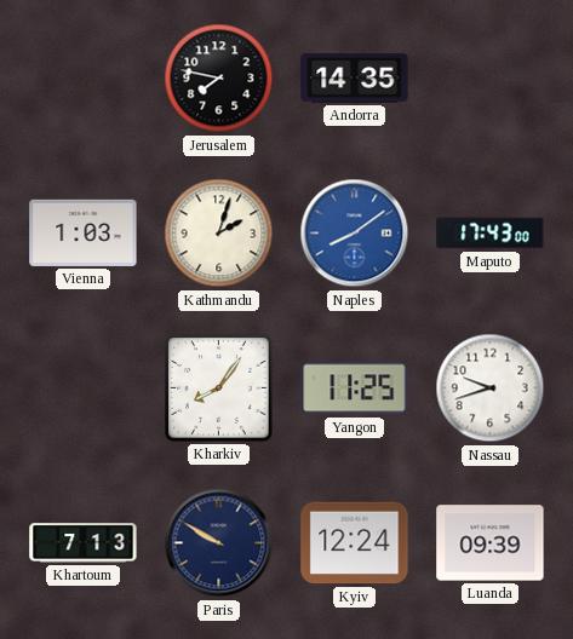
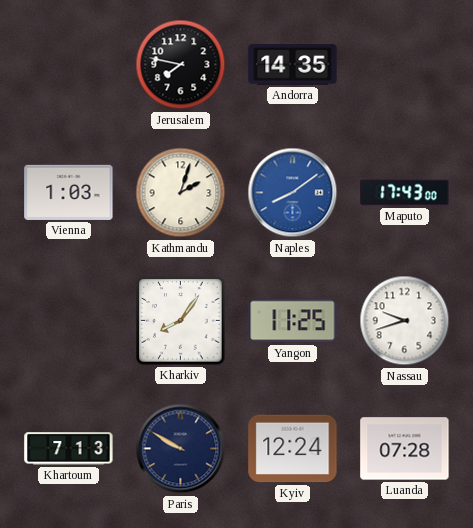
Luanda: 09:39 -> 07:28
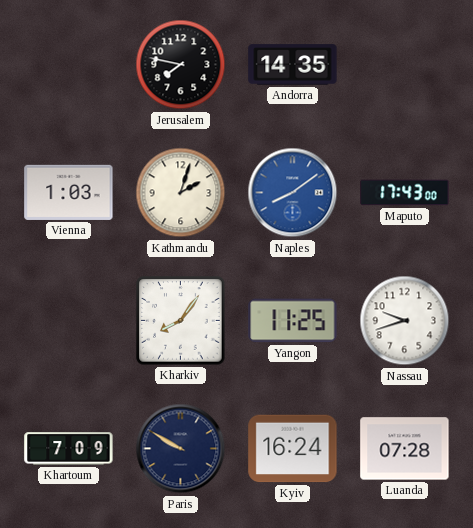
Khartoum: 7:13 -> 7:09
Kyiv: 12:24 -> 16:24
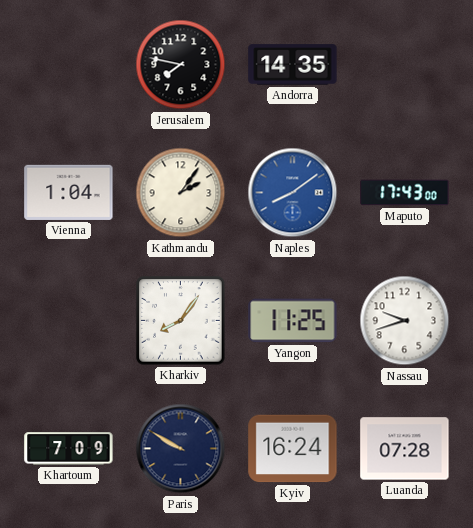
Vienna: 1:03 -> 1:04
Kathmandu: 2:03 -> 2:06
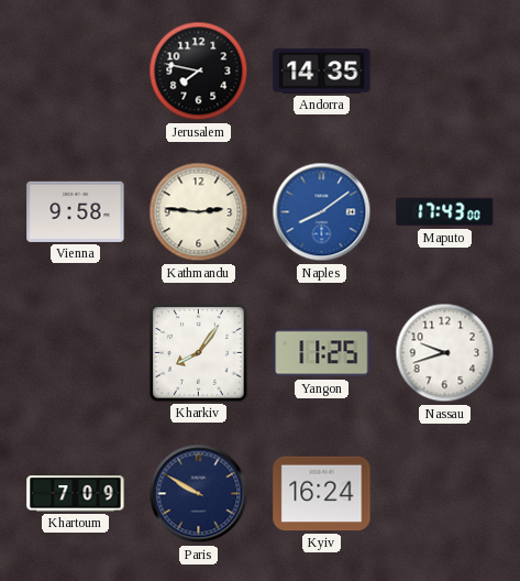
Vienna: 1:04 -> 9:58
Kathmandu: 2:06 -> 2:46
Luanda: 07:28 -> none
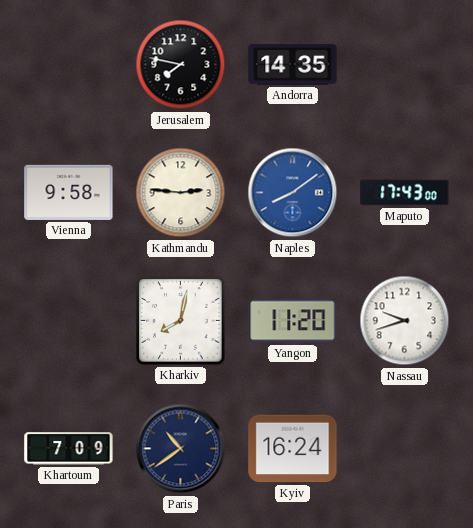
Kharkiv: 8:06 -> 8:02
Yangon: 11:25 -> 11:20
Paris: 9:50 -> 10:39
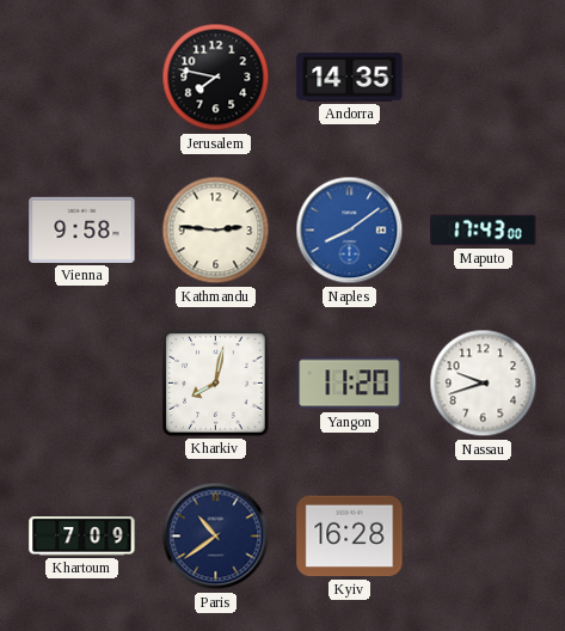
Kyiv: 16:24 -> 16:28
